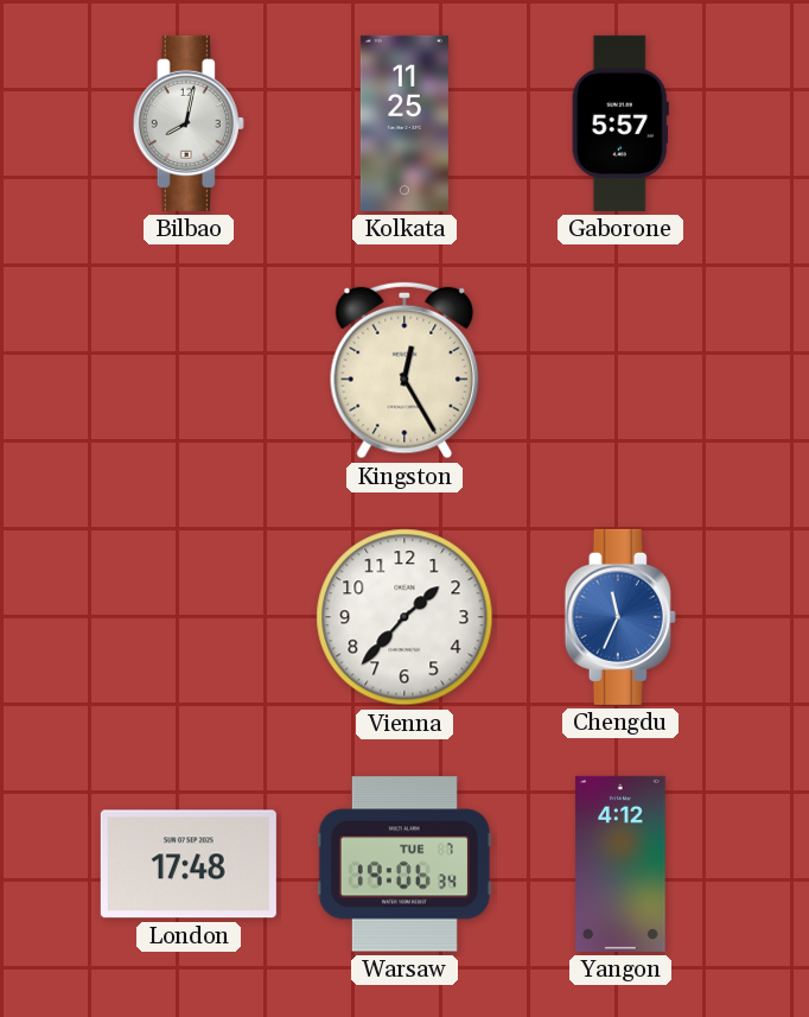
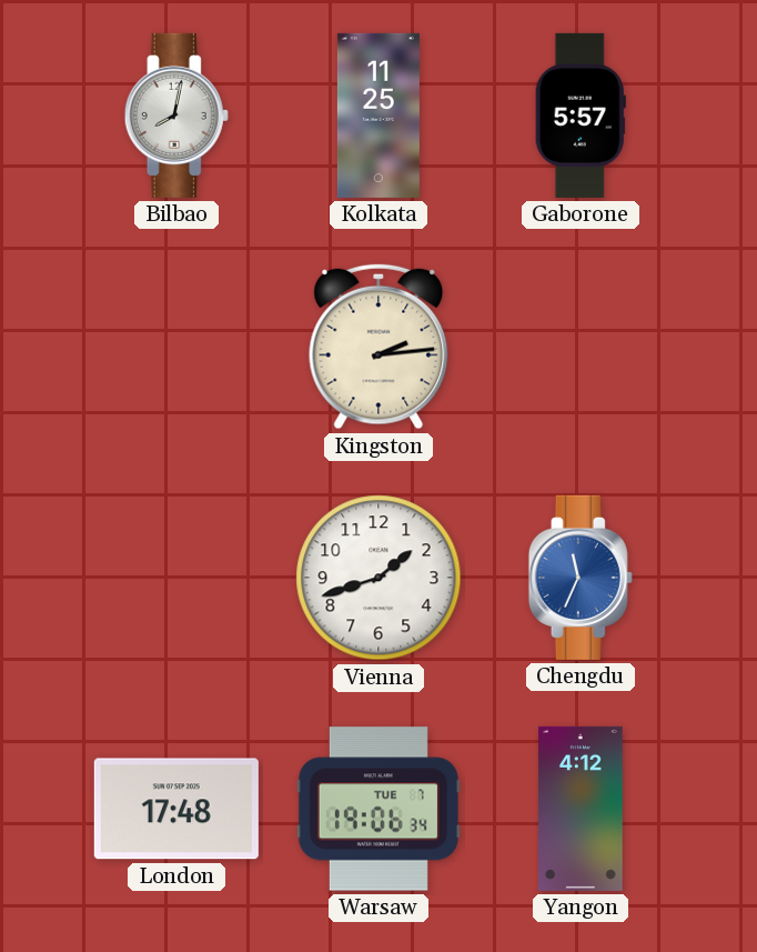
Kingston: 12:25 -> 2:14
Vienna: 1:37 -> 1:42
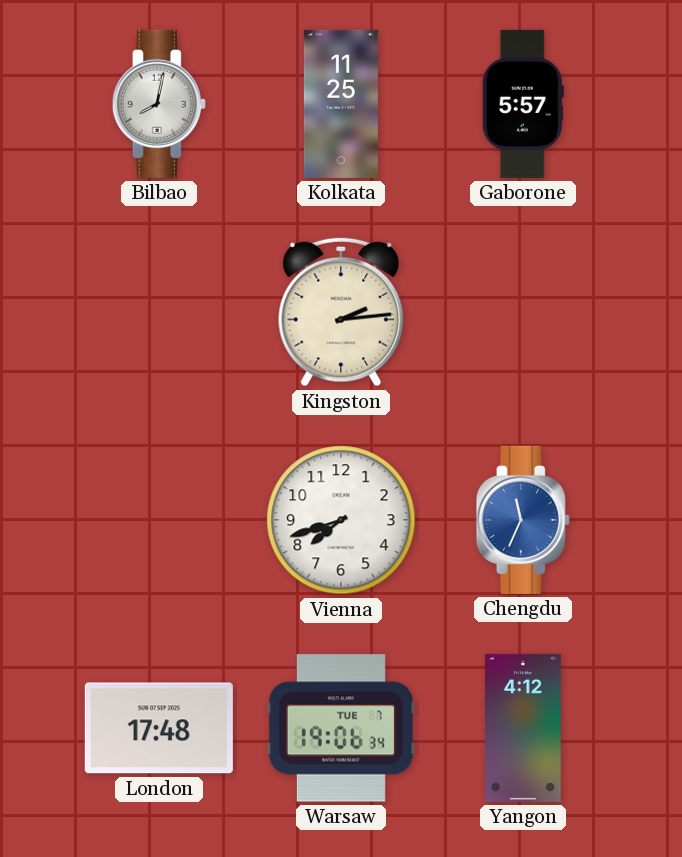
Vienna: 1:42 -> 7:42
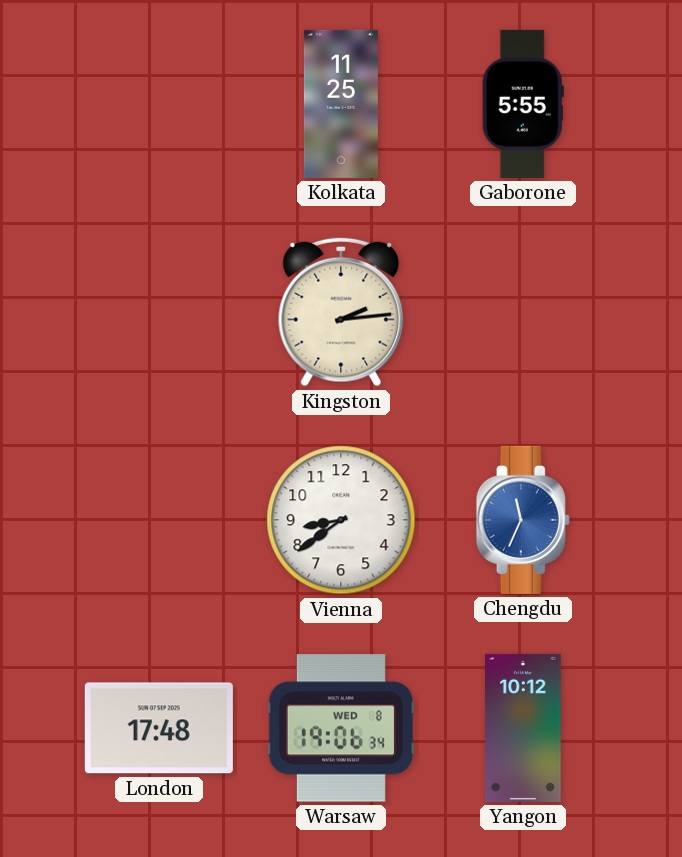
Bilbao: 8:02 -> none
Gaborone: 5:57 -> 5:55
Vienna: 7:42 -> 8:39
Warsaw date: TUE 7 -> WED 8
Yangon: 4:12 -> 10:12
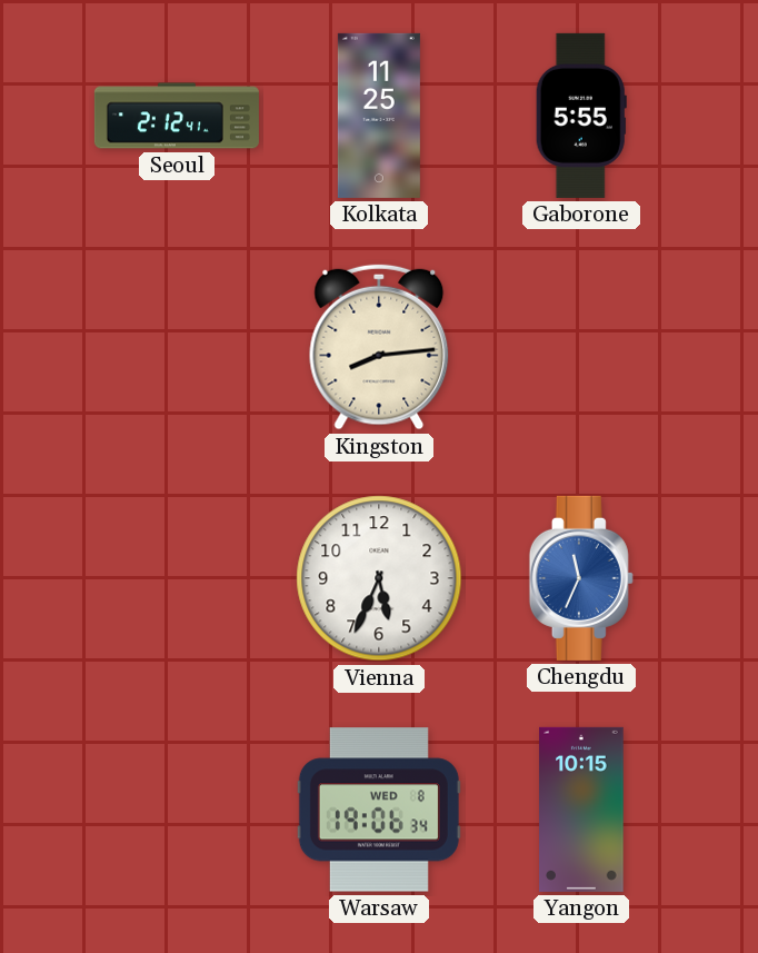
Seoul: none -> 2:12
Kingston: 2:14 -> 8:14
Vienna: 8:39 -> 5:34
London: 17:48 -> none
Yangon: 10:12 -> 10:15
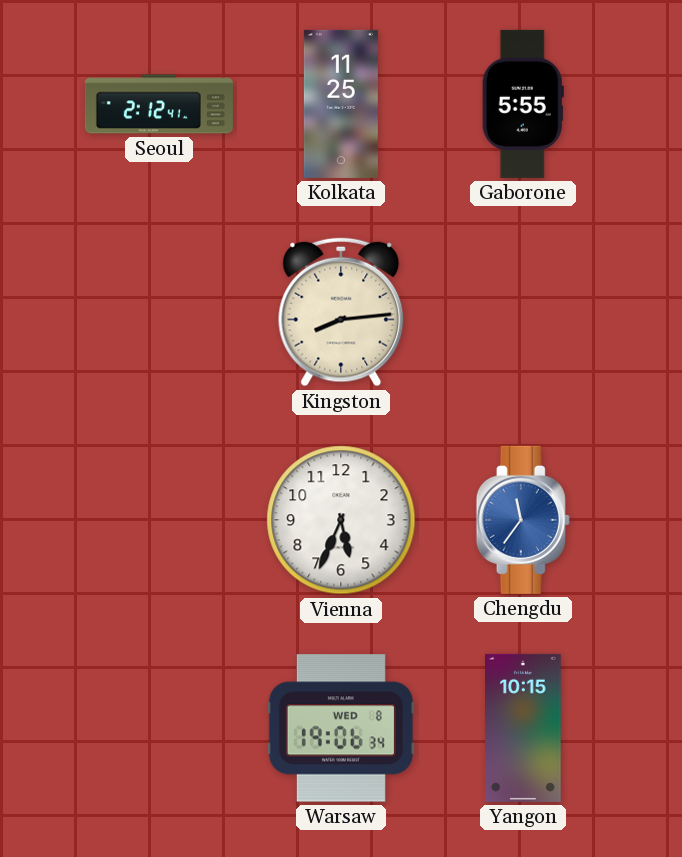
Chengdu: 11:34 -> 11:36
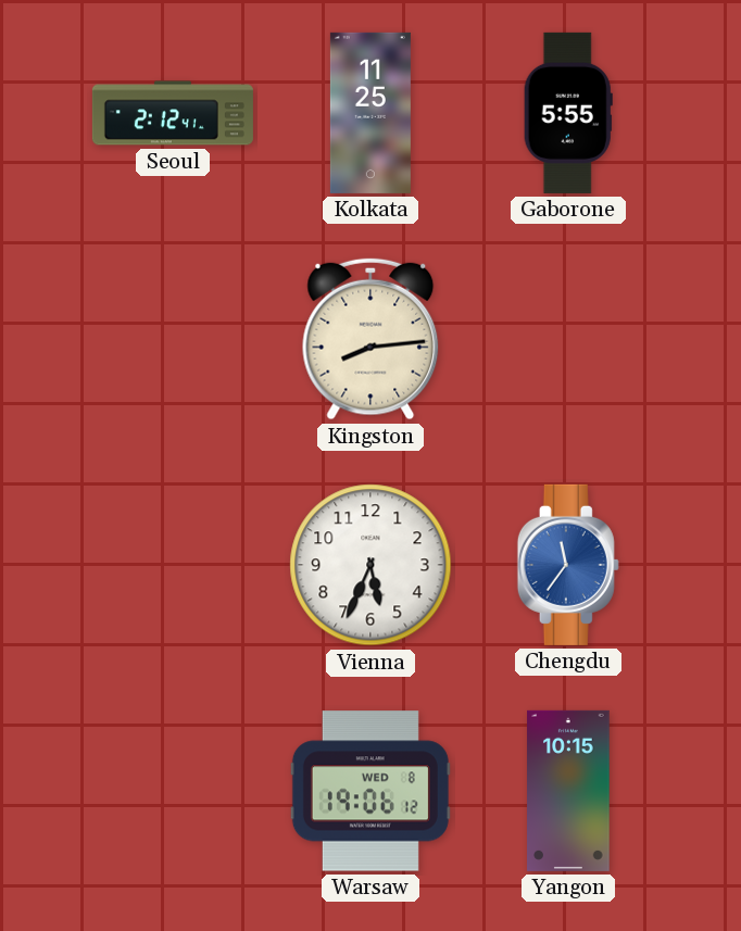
Warsaw: 19:06:34 -> 19:06:12
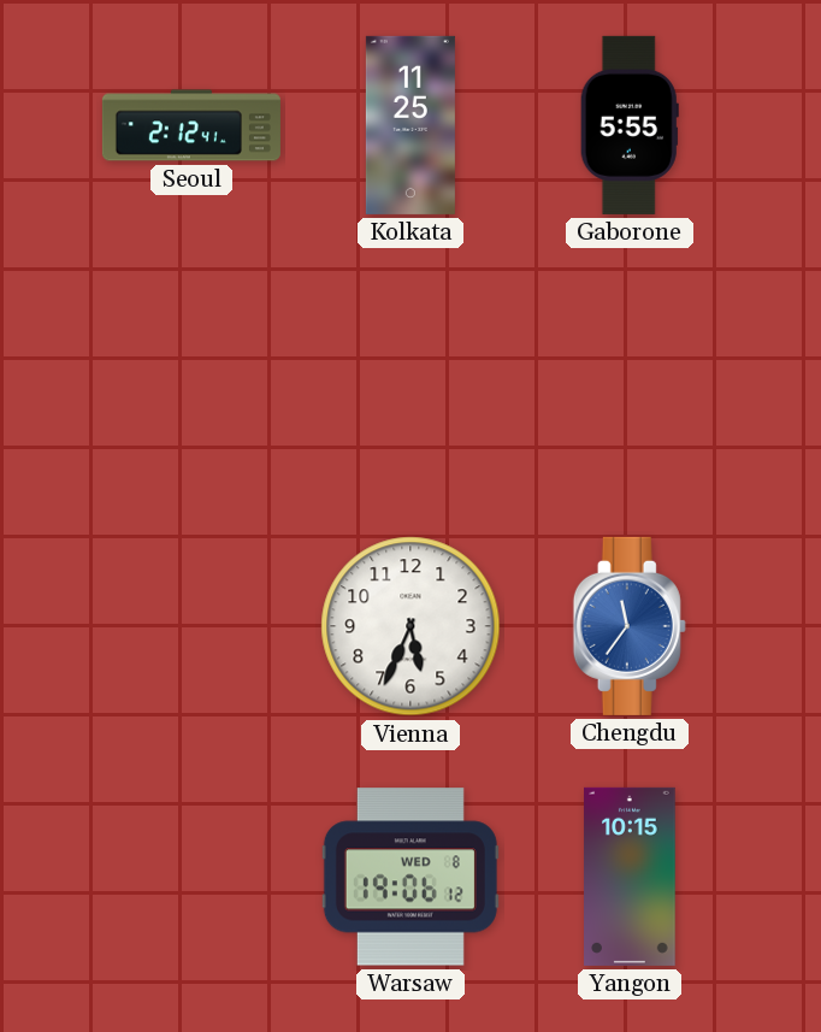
Kingston: 8:14 -> none
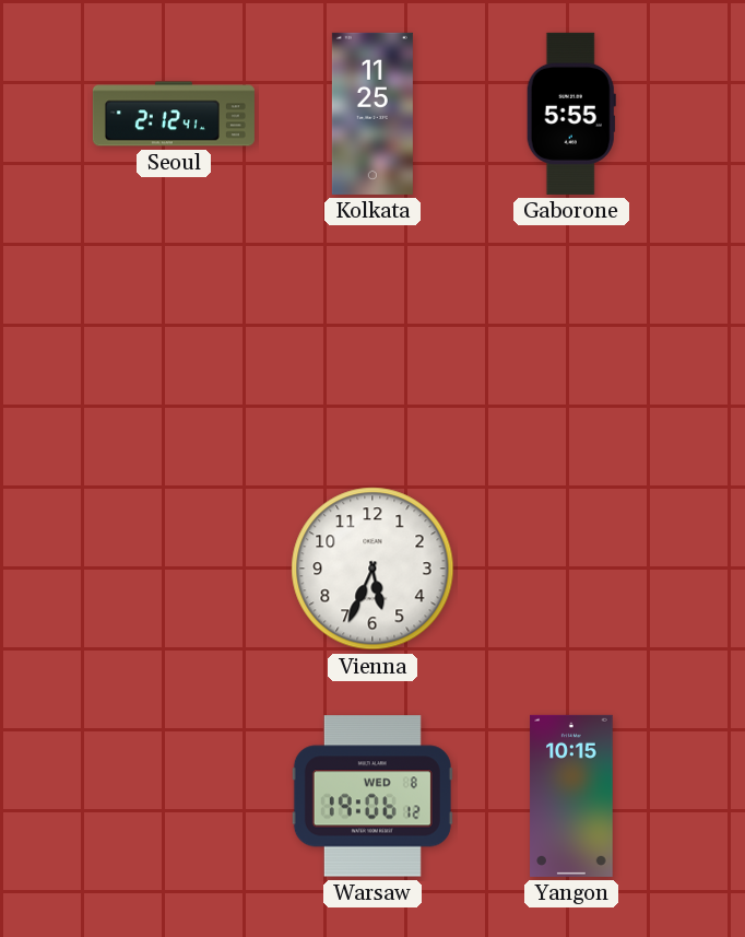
Chengdu: 11:36 -> none
